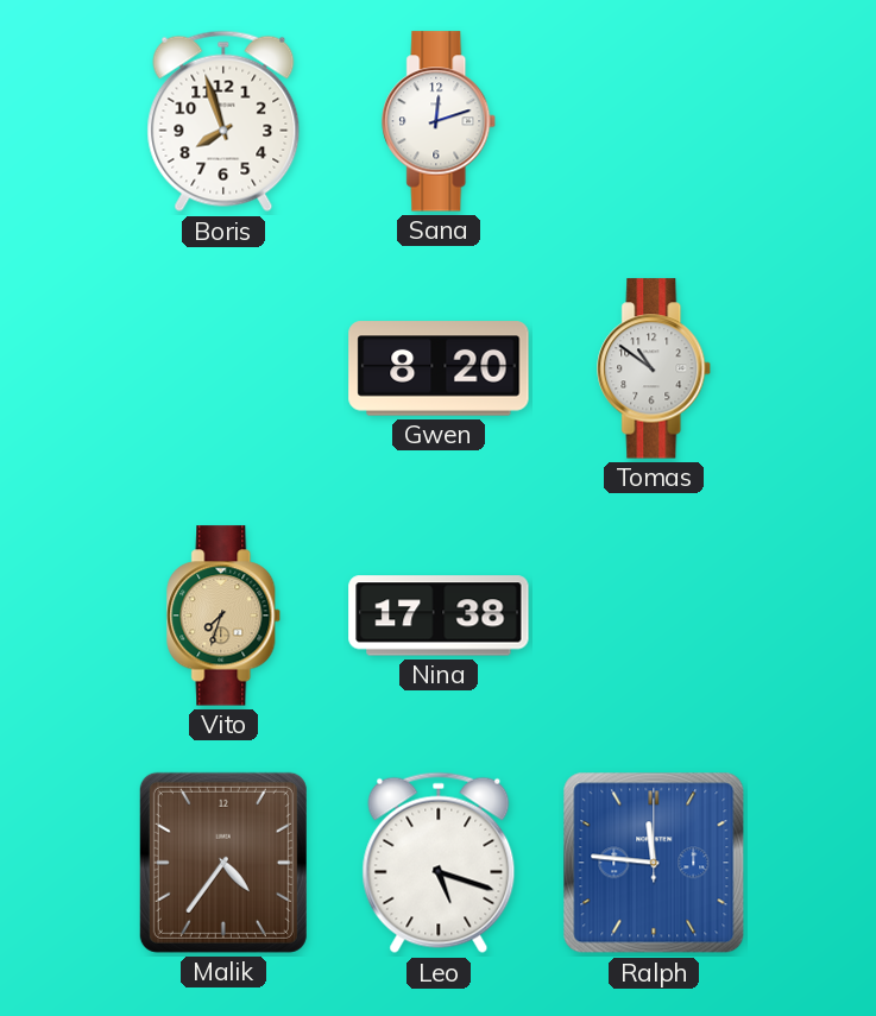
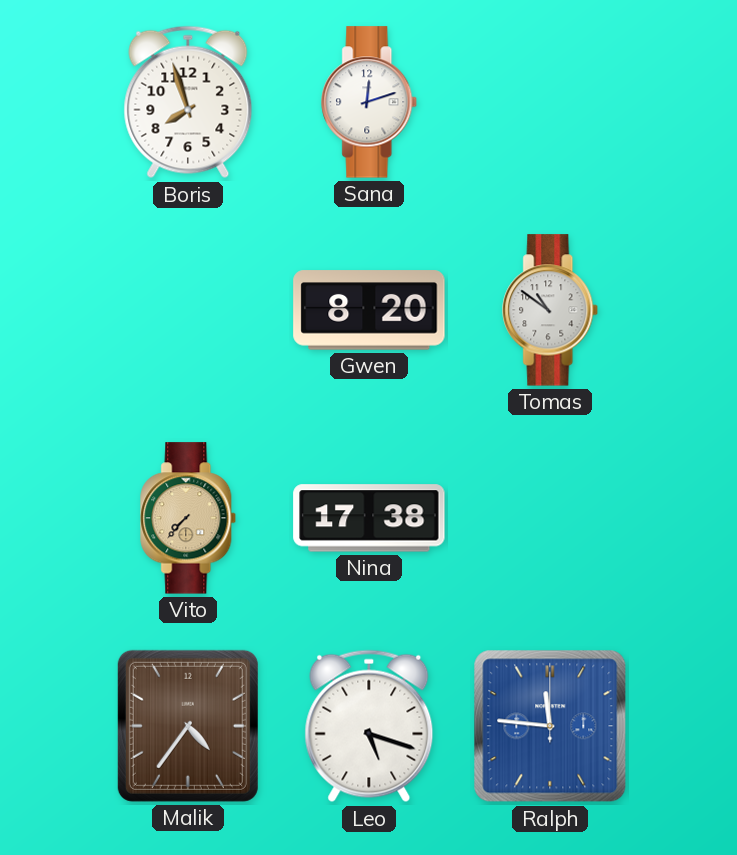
Vito: 7:33 -> 7:37
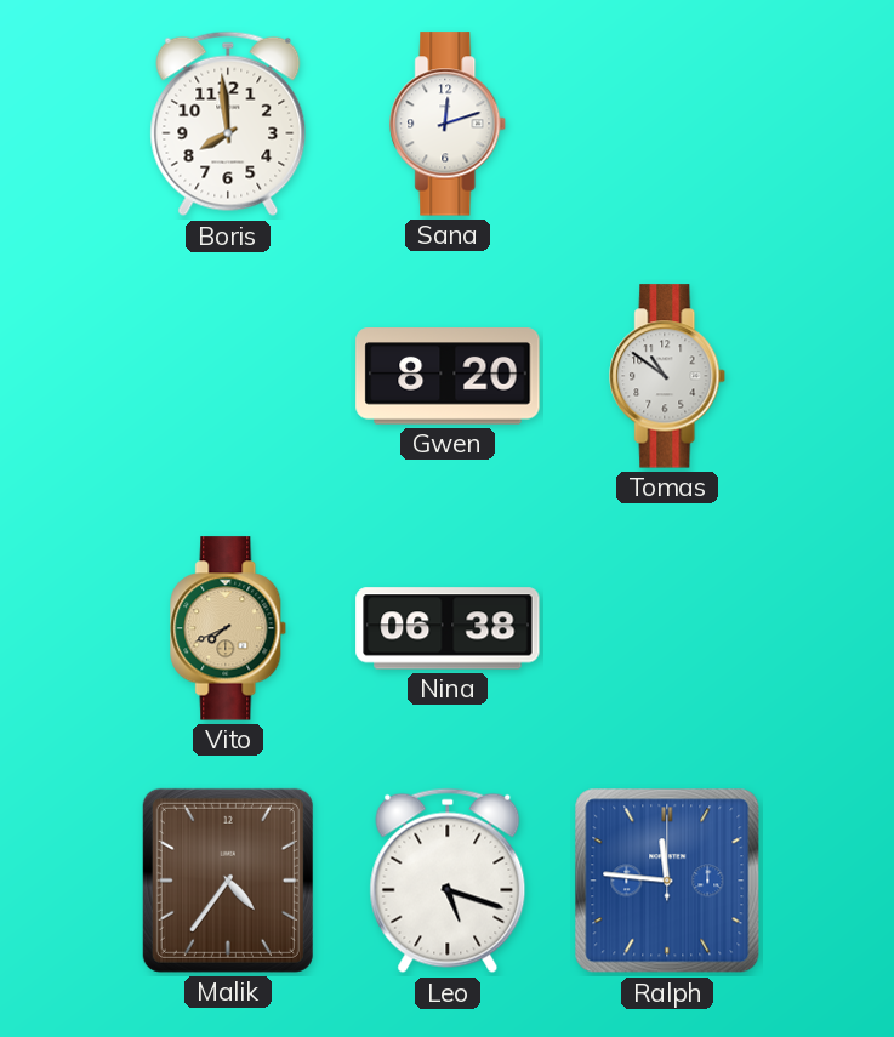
Boris: 7:57 -> 7:59
Vito: 7:37 -> 7:41
Nina: 17:38 -> 06:38
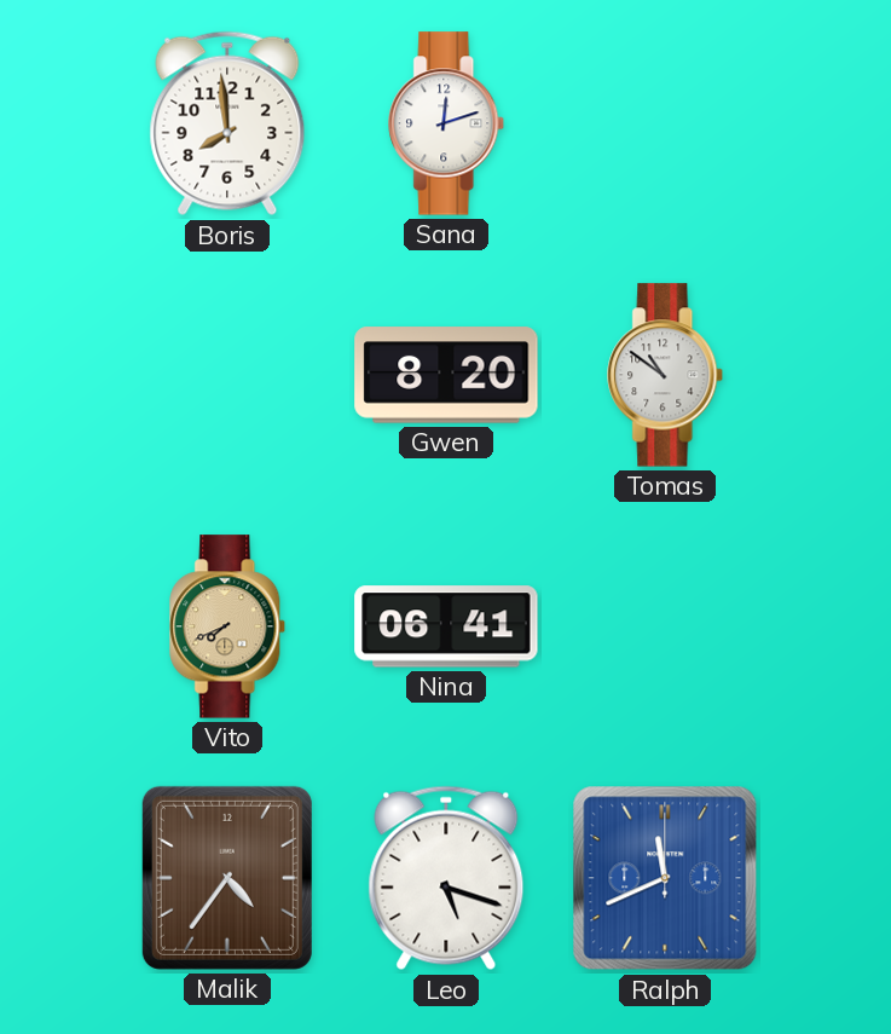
Nina: 06:38 -> 06:41
Ralph: 11:46 -> 11:41
